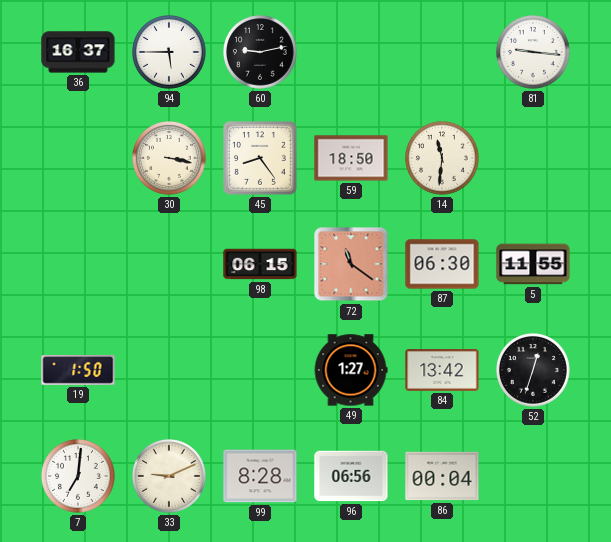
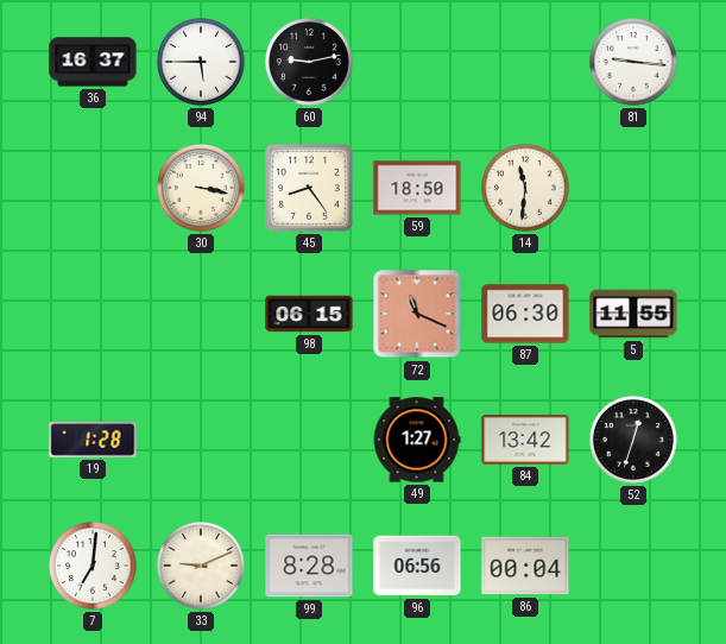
72: 11:21 -> 11:19
19: 1:50 -> 1:28
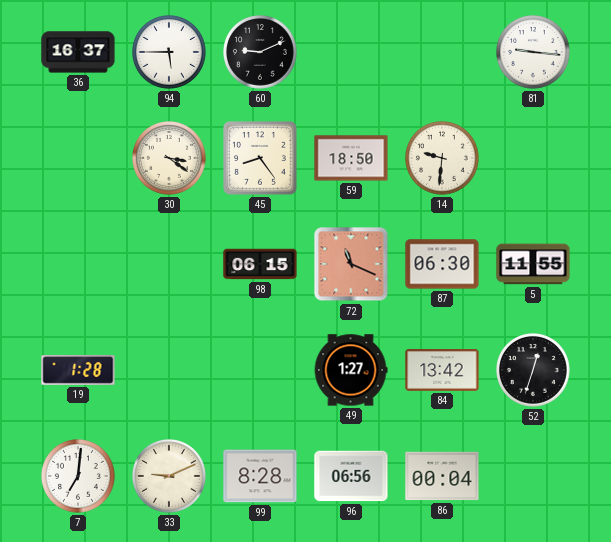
60: 9:13 -> 9:11
30: 3:17 -> 3:21
14: 11:31 -> 9:31
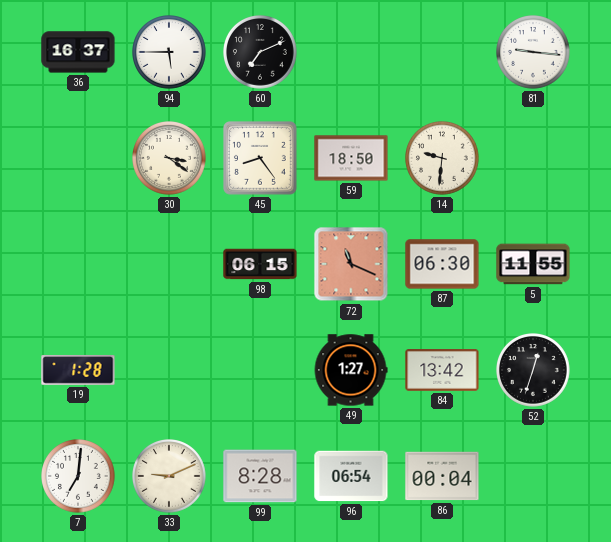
60: 9:11 -> 7:11
96: 06:56 -> 06:54
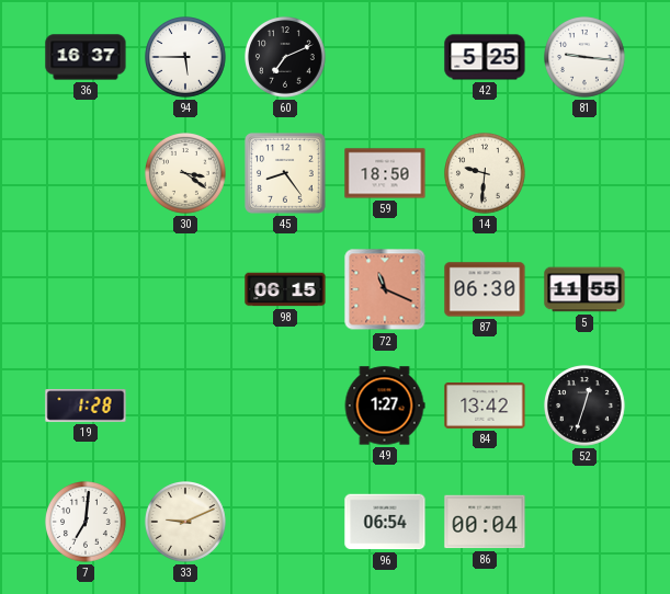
42: none -> 5:25
99: 8:28 -> none
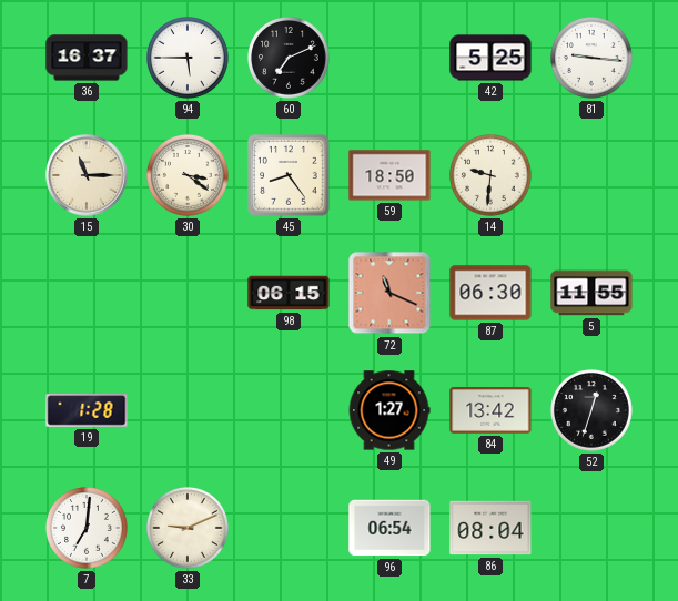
15: none -> 11:15
86: 00:04 -> 08:04
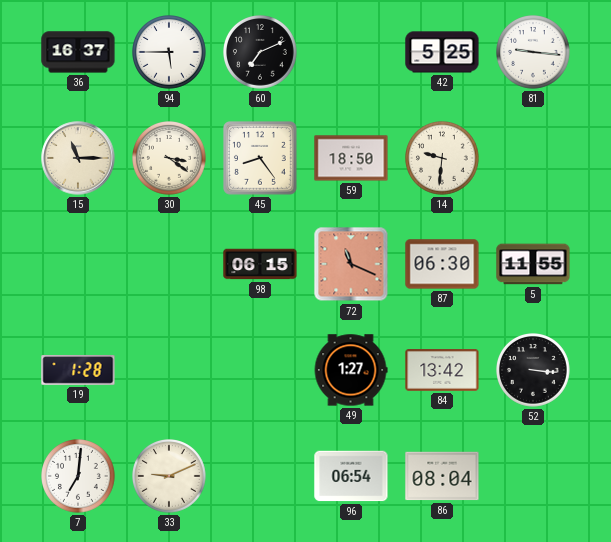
52: 12:33 -> 3:16
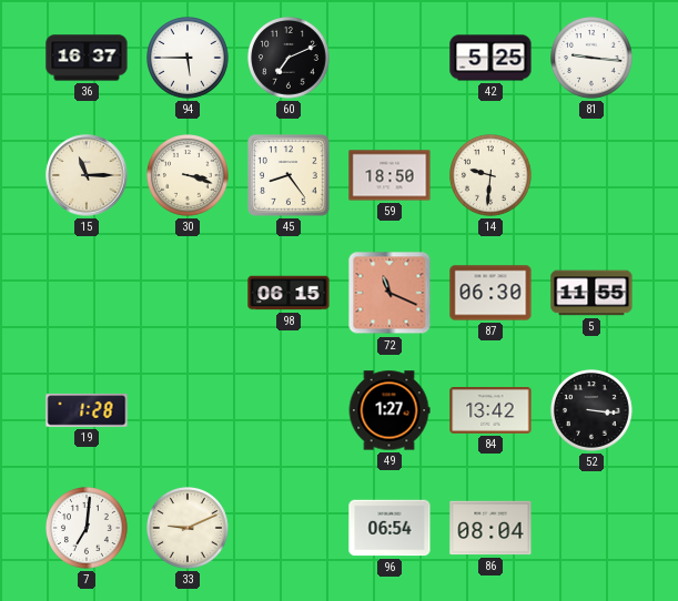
30: 3:21 -> 3:18
